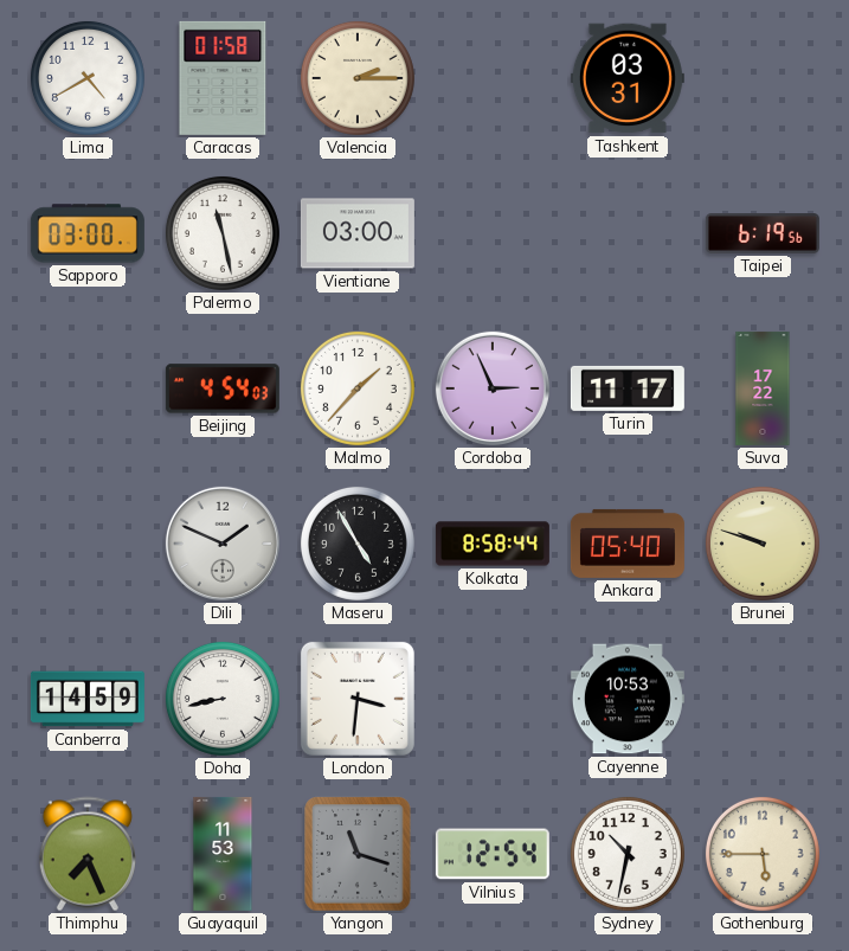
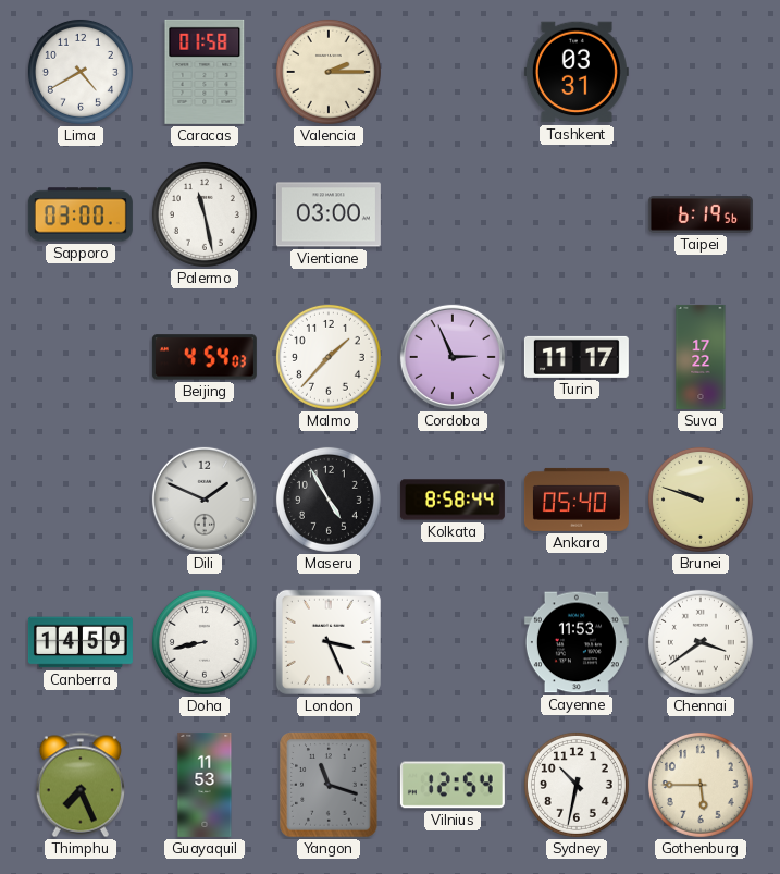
London: 3:31 -> 3:26
Cayenne: 10:53 -> 11:53
Chennai: none -> 3:39
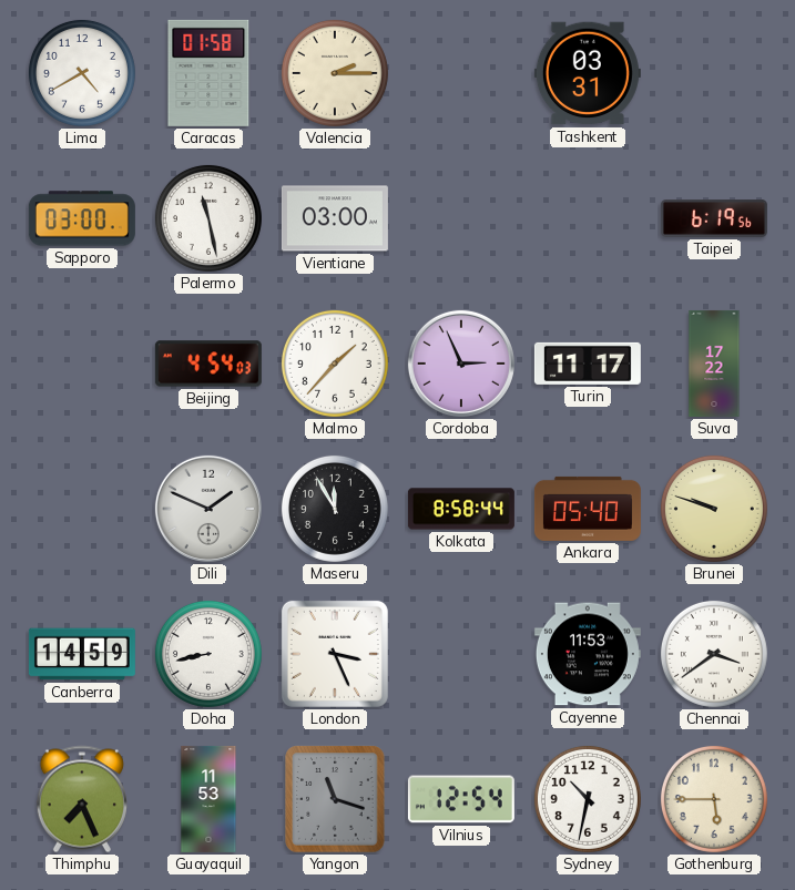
Maseru: 4:55 -> 11:55
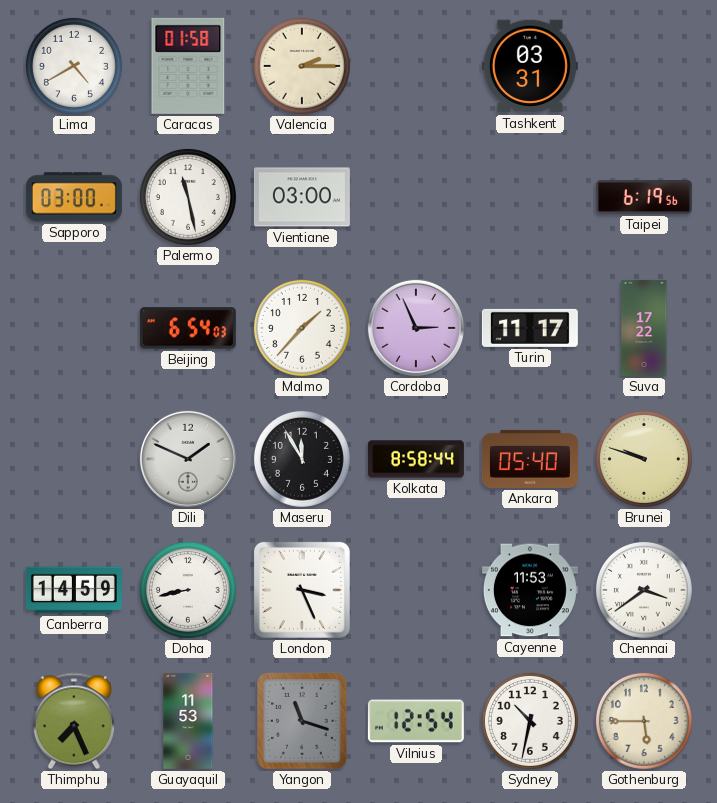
Beijing: 4:54 -> 6:54
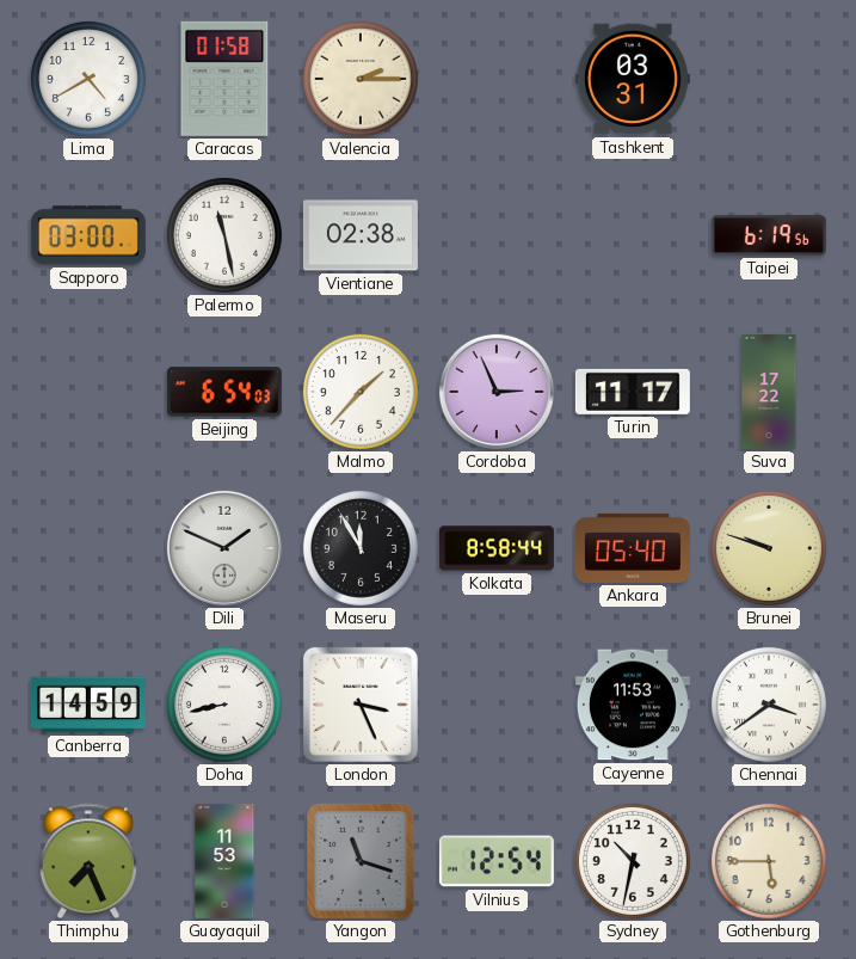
Vientiane: 03:00 -> 02:38
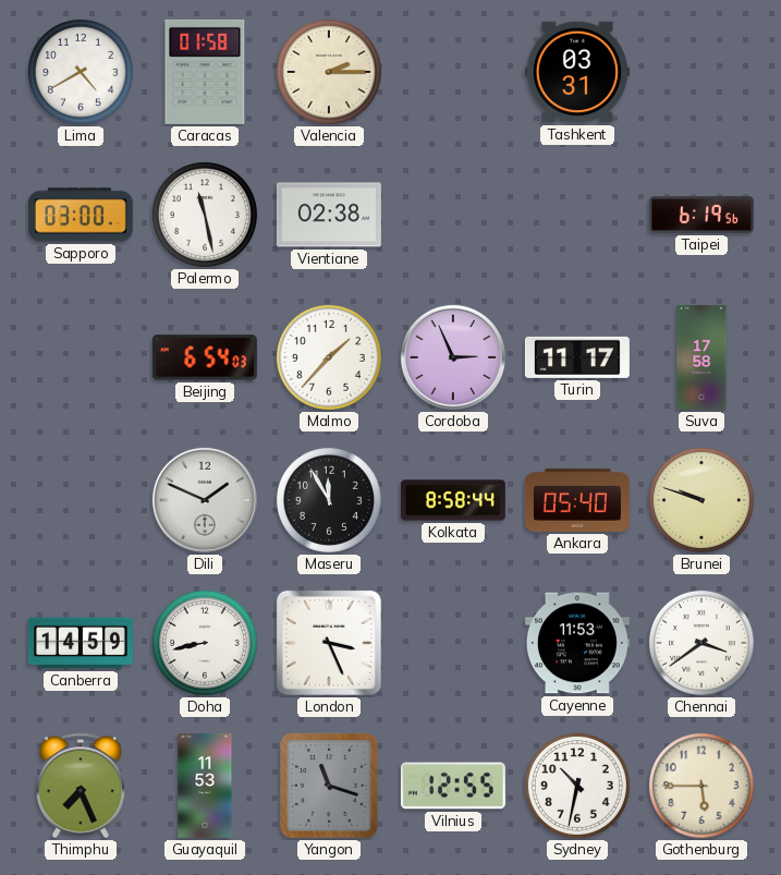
Suva: 17:22 -> 17:58
Vilnius: 12:54 -> 12:55
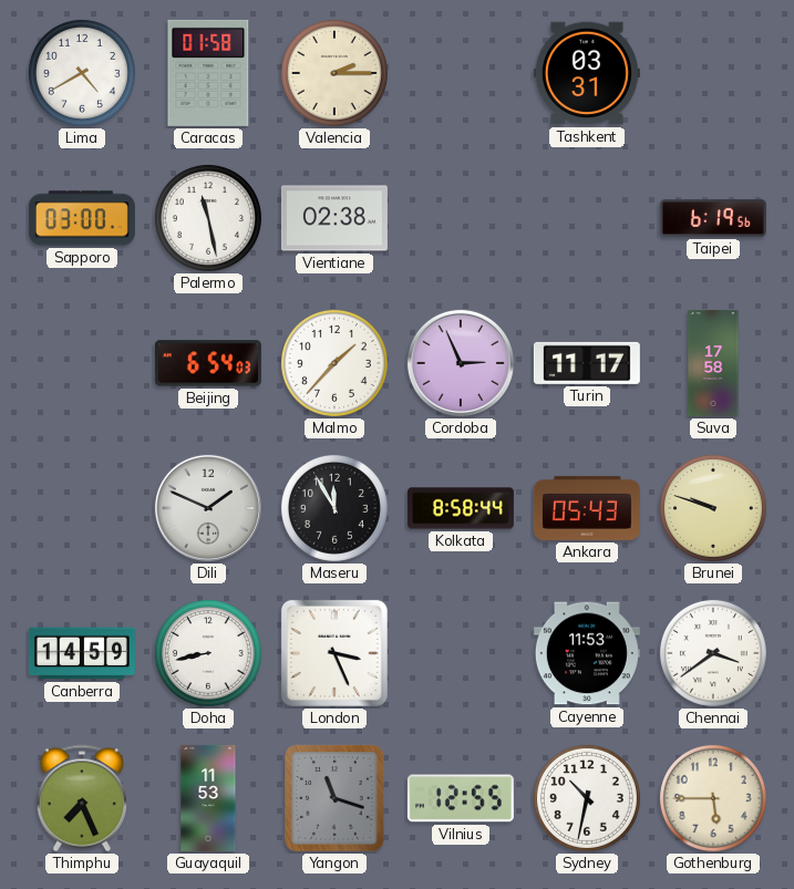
Ankara: 05:40 -> 05:43
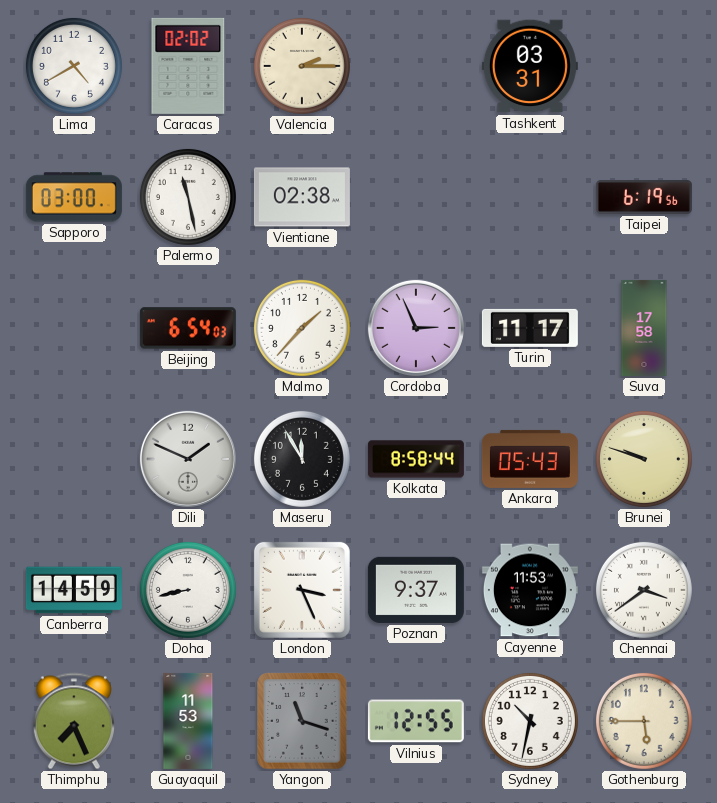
Caracas: 01:58 -> 02:02
Poznan: none -> 9:37
